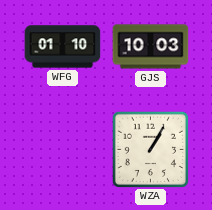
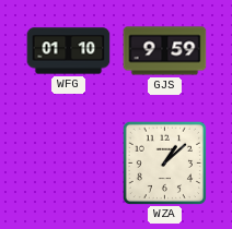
GJS: 10:03 -> 9:59
WZA: 1:05 -> 1:08
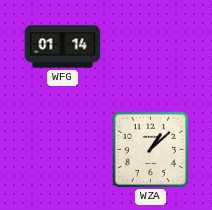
WFG: 01:10 -> 01:14
GJS: 9:59 -> none
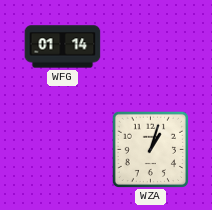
WZA: 1:08 -> 1:03
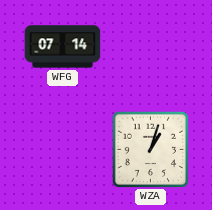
WFG: 01:14 -> 07:14
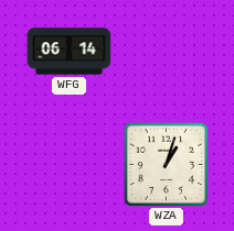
WFG: 07:14 -> 06:14
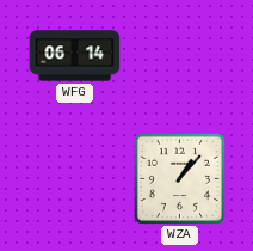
WZA: 1:03 -> 1:07
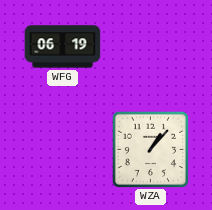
WFG: 06:14 -> 06:19
